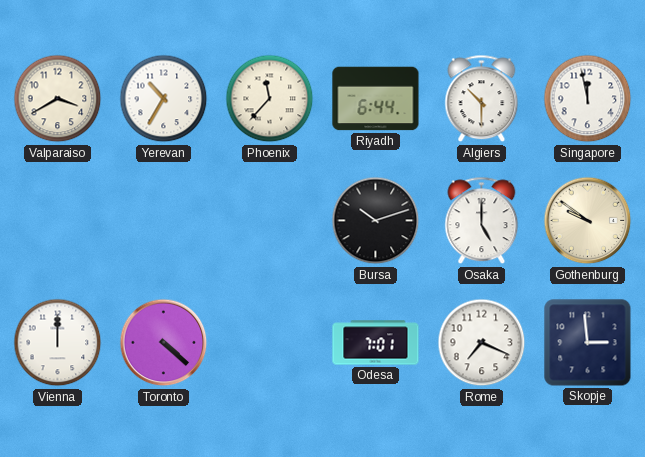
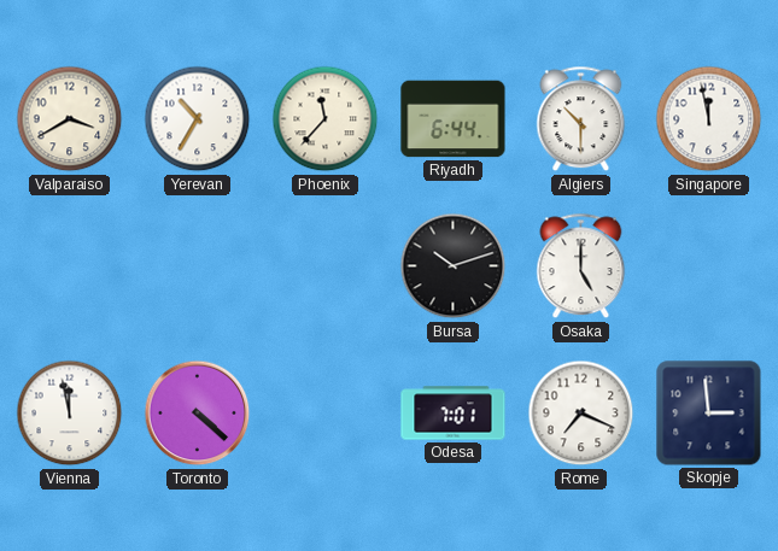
Gothenburg: 9:51 -> none
Vienna: 12:00 -> 11:58
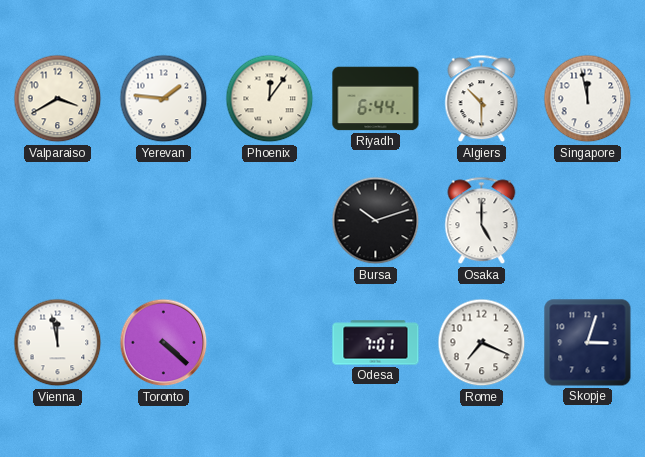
Yerevan: 10:35 -> 1:46
Phoenix: 11:37 -> 12:06
Skopje: 2:59 -> 3:03
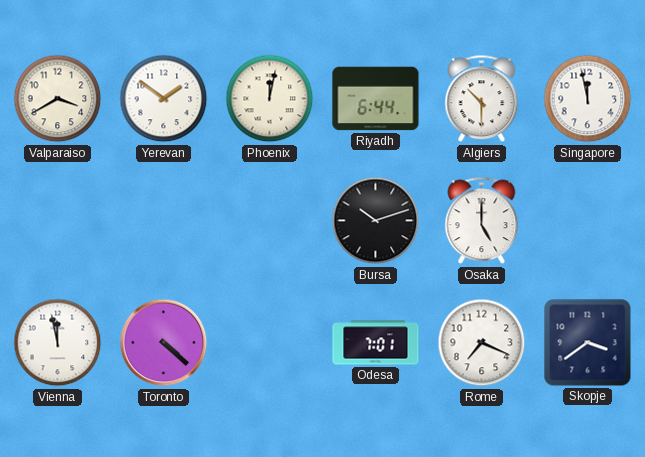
Yerevan: 1:46 -> 1:51
Phoenix: 12:06 -> 12:02
Skopje: 3:03 -> 3:39
